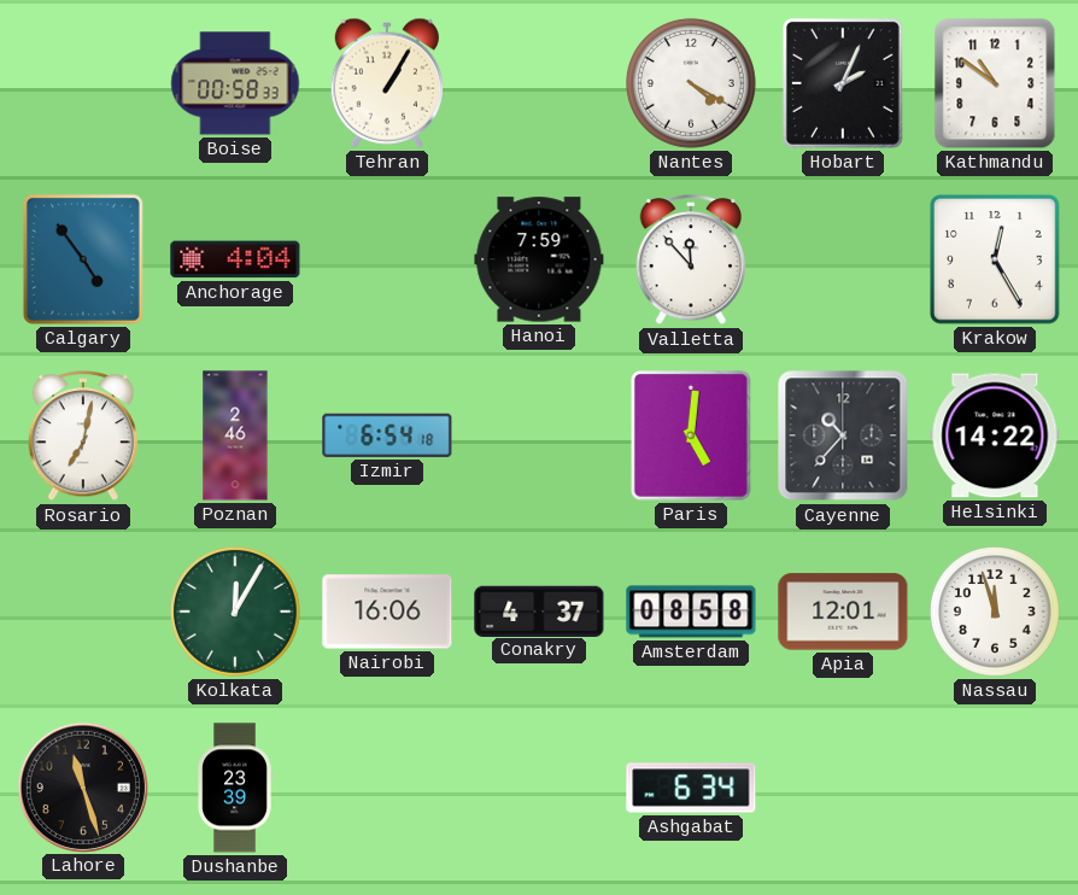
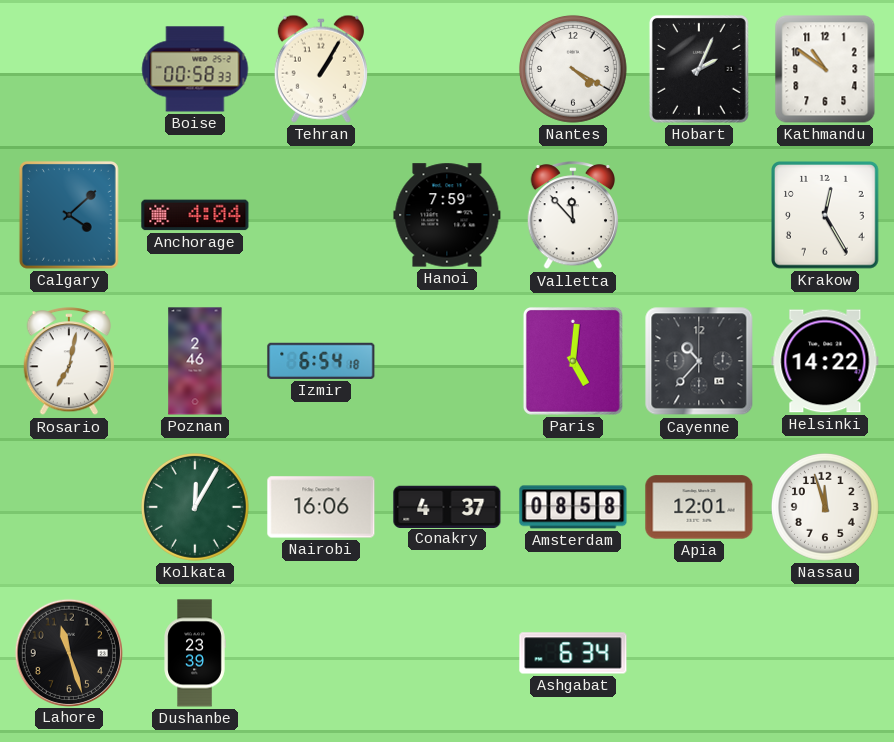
Calgary: 4:54 -> 4:08
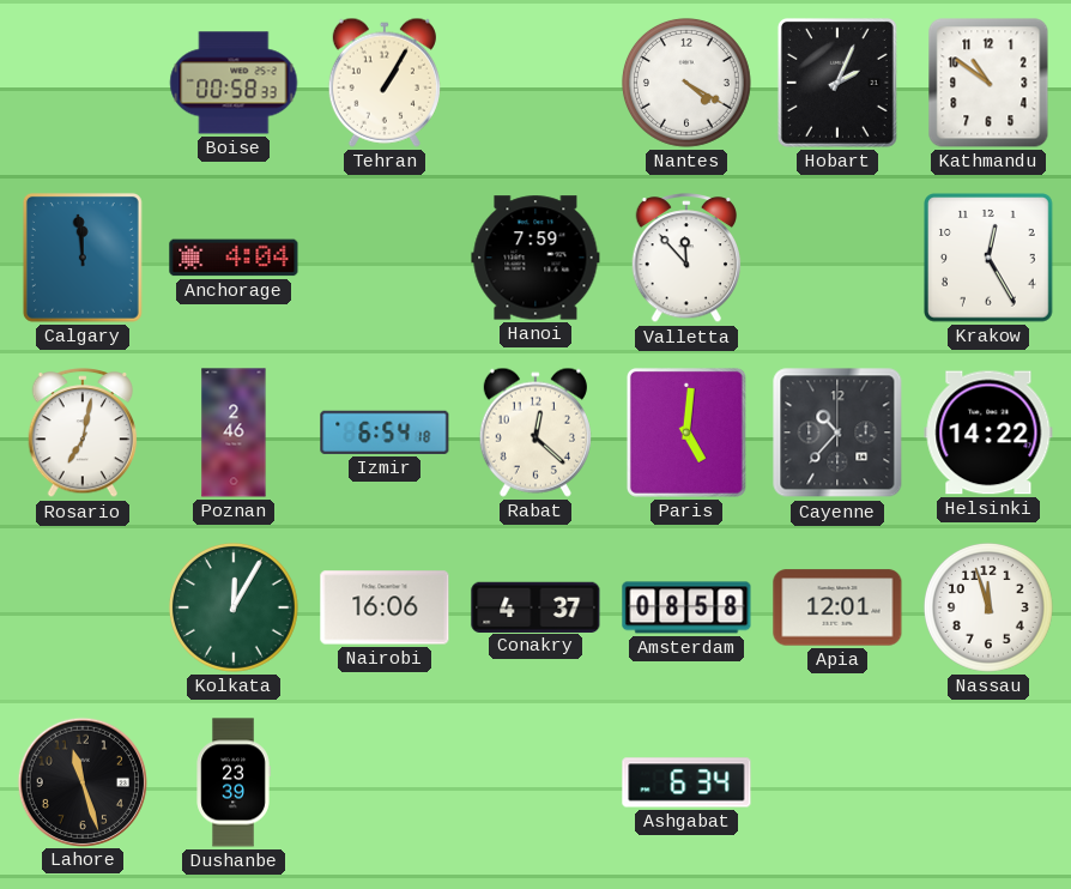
Calgary: 4:08 -> 11:59
Rabat: none -> 12:22
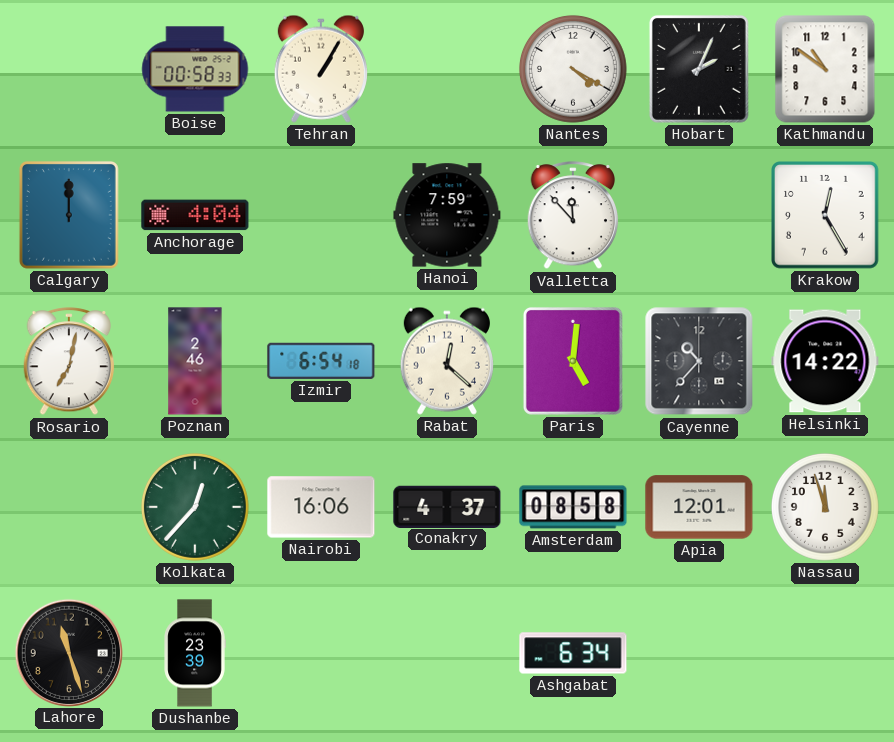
Calgary: 11:59 -> 12:00
Kolkata: 12:05 -> 12:37
